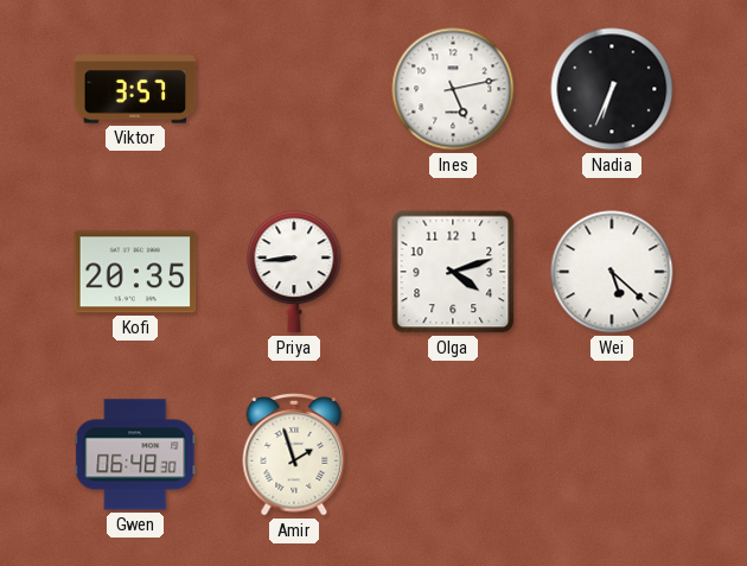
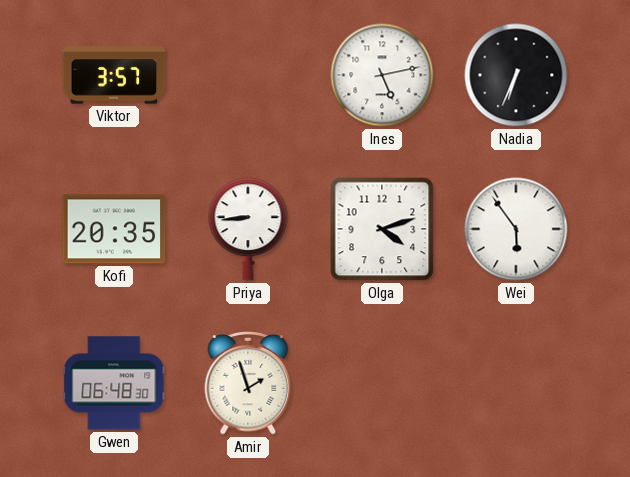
Wei: 5:22 -> 5:54
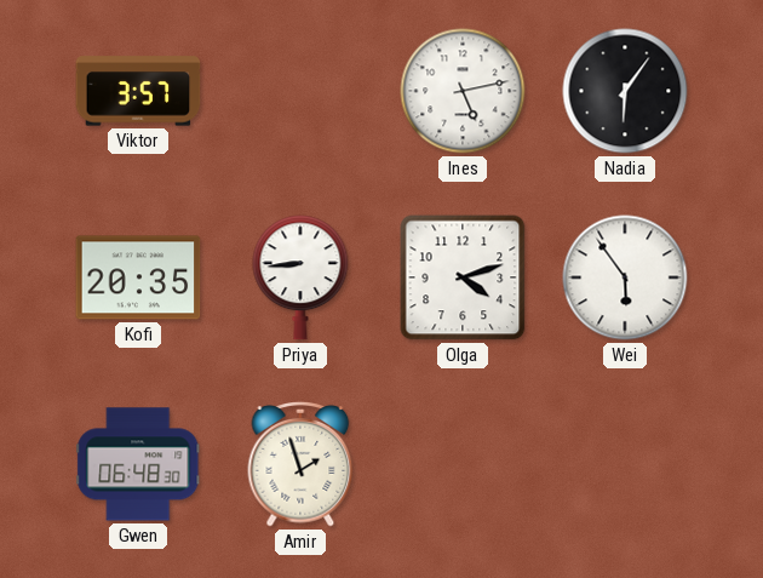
Nadia: 6:34 -> 6:06
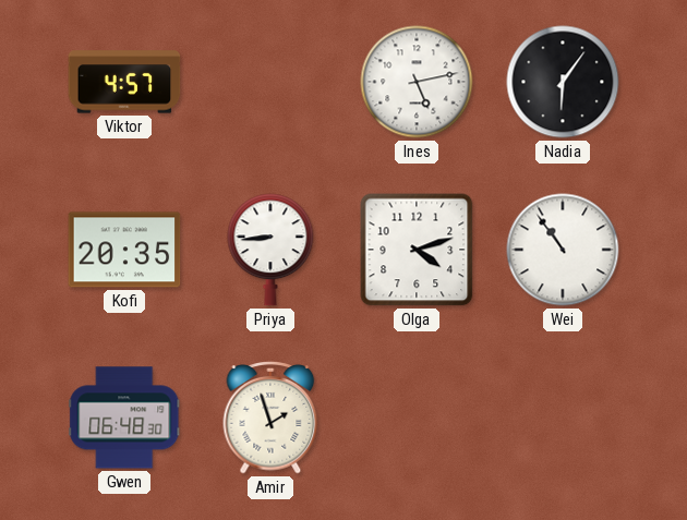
Viktor: 3:57 -> 4:57
Wei: 5:54 -> 10:54
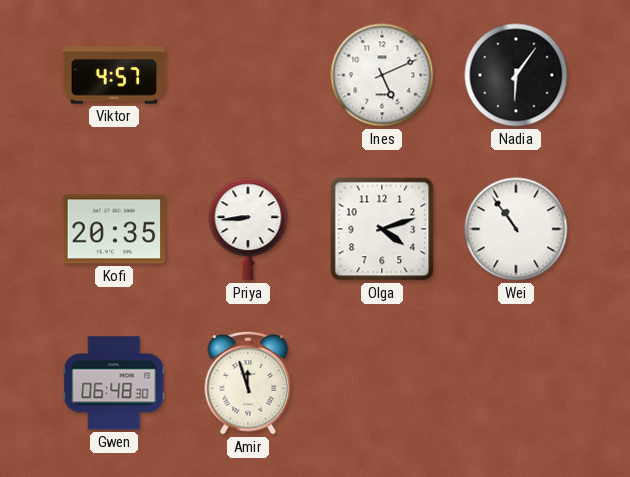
Ines: 5:13 -> 5:11
Amir: 1:57 -> 11:57
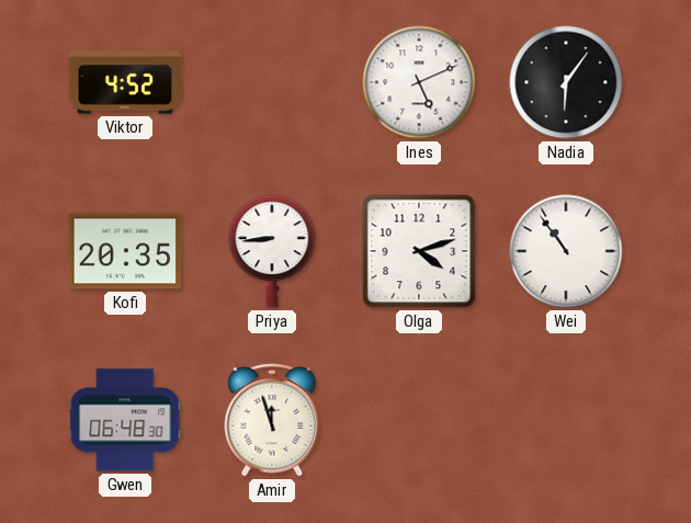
Viktor: 4:57 -> 4:52
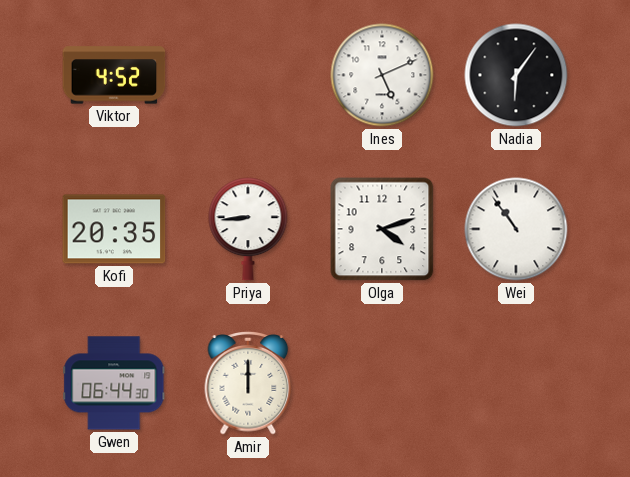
Gwen: 06:48 -> 06:44
Amir: 11:57 -> 12:00
